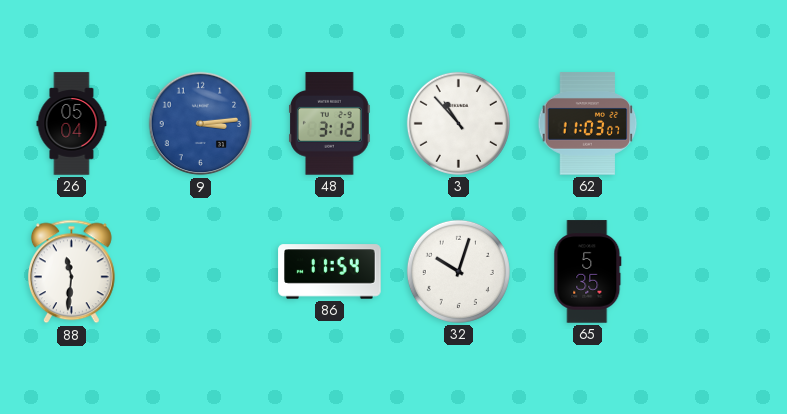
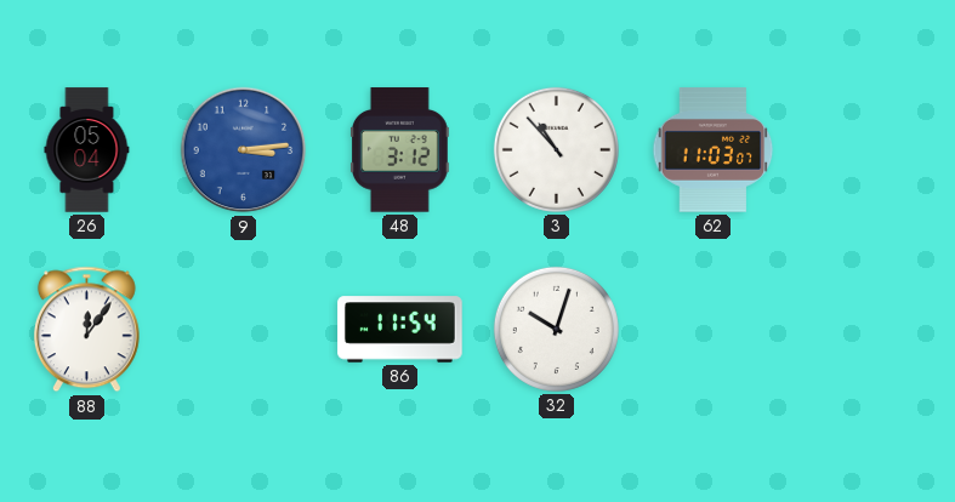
88: 11:31 -> 12:06
65: 5:35 -> none
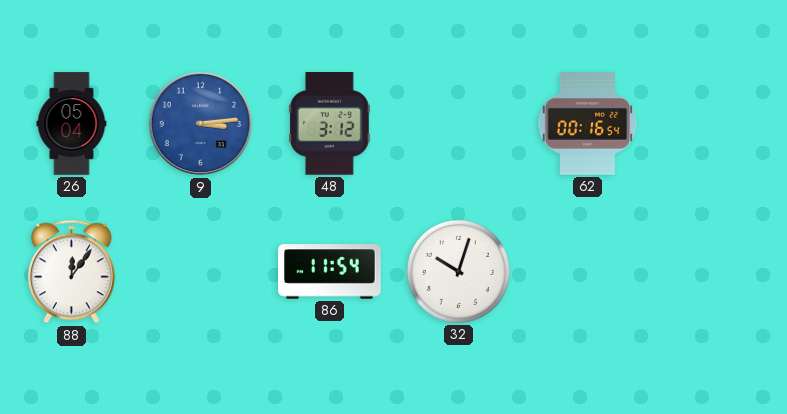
3: 10:53 -> none
62: 11:03 -> 00:16
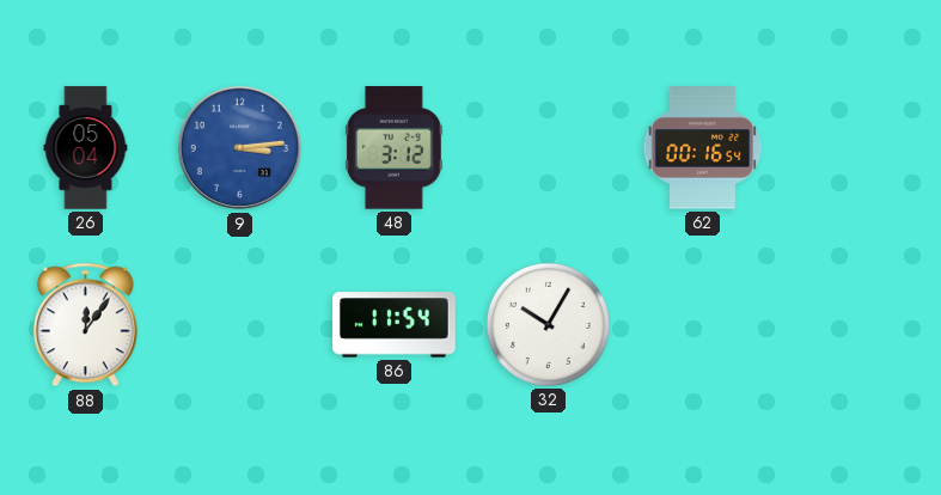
32: 10:03 -> 10:05
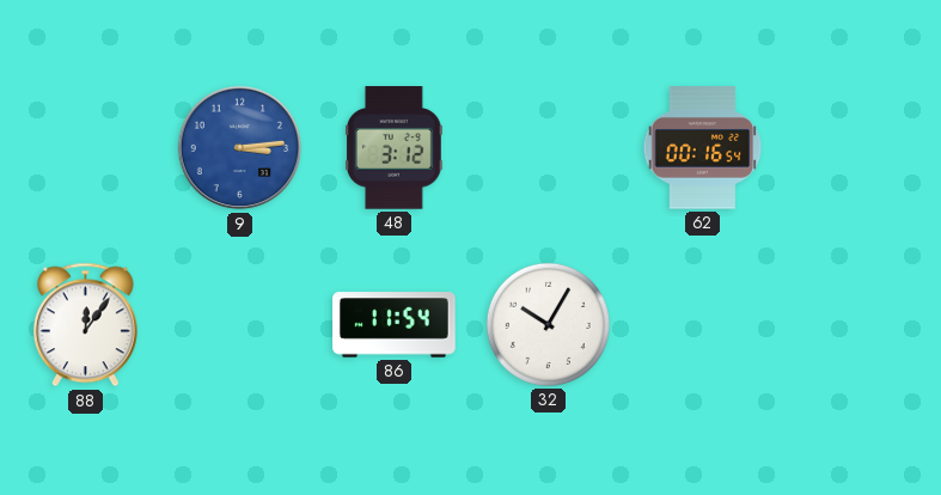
26: 05:04 -> none
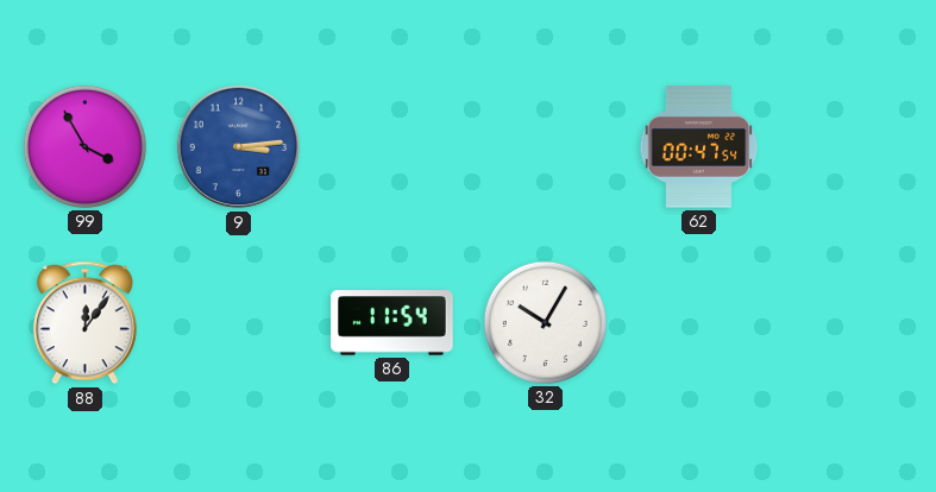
99: none -> 3:55
48: 3:12 -> none
62: 00:16 -> 00:47
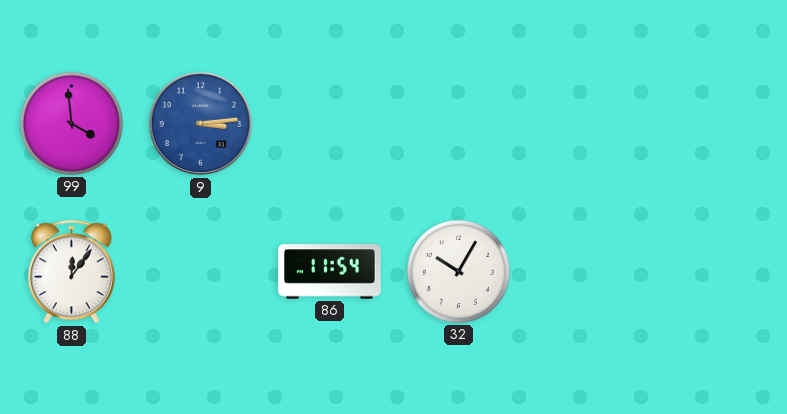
99: 3:55 -> 3:59
62: 00:47 -> none
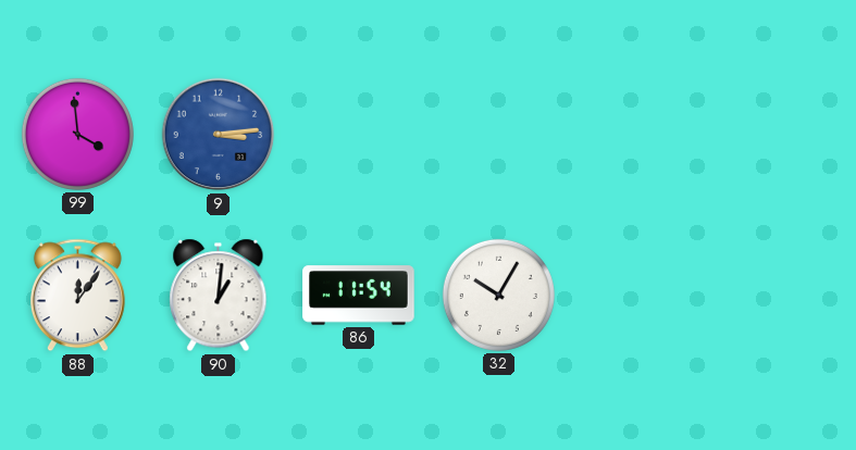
90: none -> 1:01
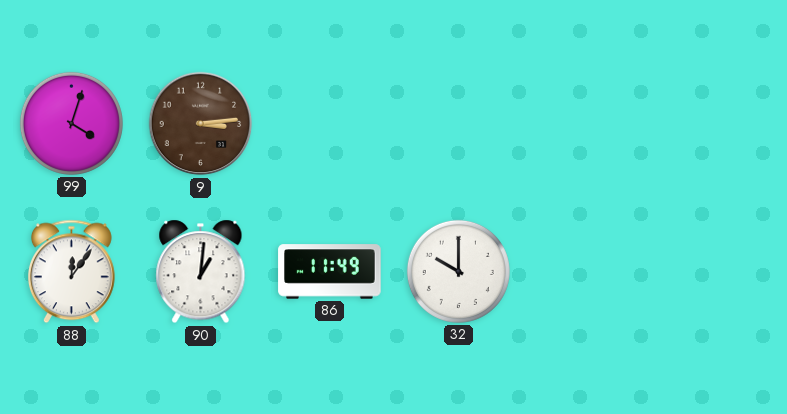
99: 3:59 -> 4:03
9 dial: blue -> brown
86: 11:54 -> 11:49
32: 10:05 -> 10:00
